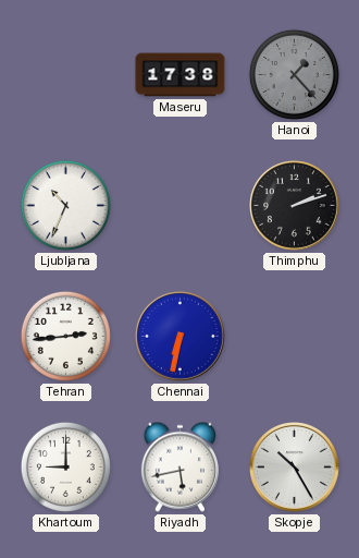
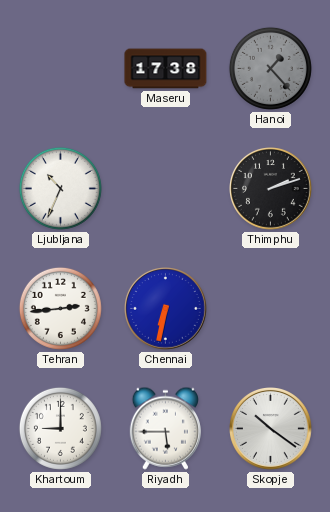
Riyadh: 5:43 -> 5:45
Skopje: 10:25 -> 10:21
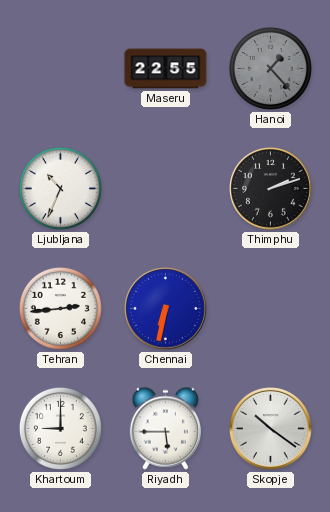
Maseru: 17:38 -> 22:55
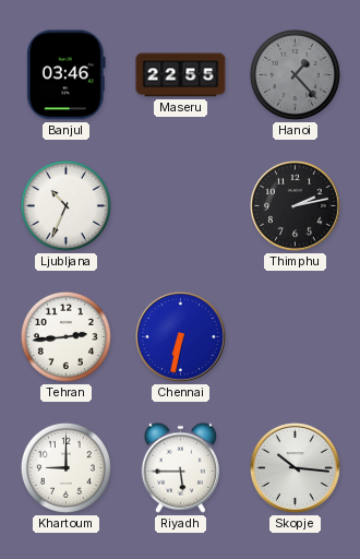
Banjul: none -> 03:46
Thimphu: 2:12 -> 2:13
Skopje: 10:21 -> 10:16
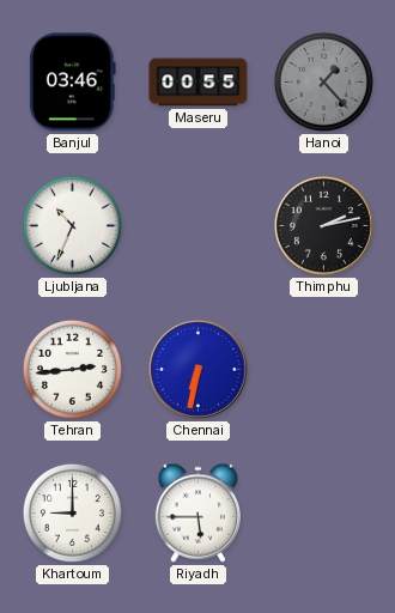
Maseru: 22:55 -> 00:55
Skopje: 10:16 -> none
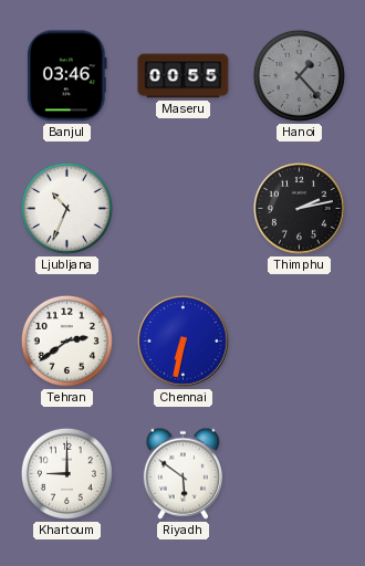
Tehran: 2:44 -> 2:39
Riyadh: 5:45 -> 5:51
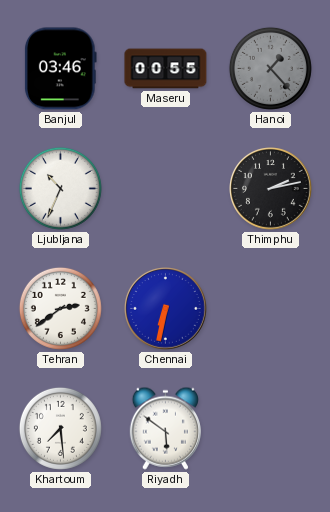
Khartoum: 9:00 -> 7:29
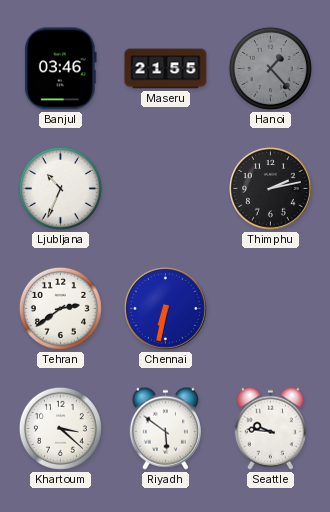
Maseru: 00:55 -> 21:55
Khartoum: 7:29 -> 3:22
Seattle: none -> 9:46
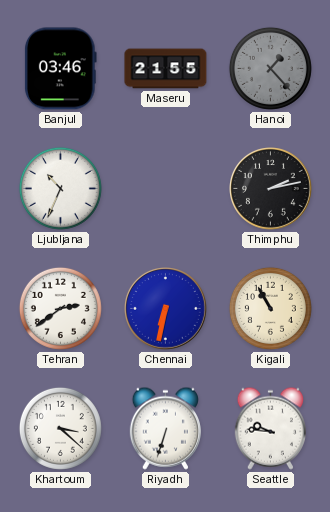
Kigali: none -> 10:55
Riyadh: 5:51 -> 6:33
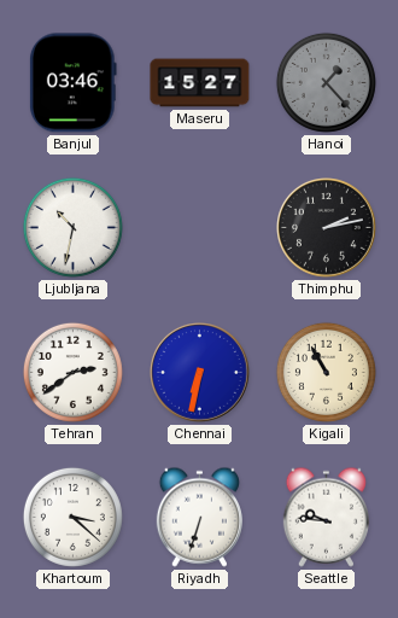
Maseru: 21:55 -> 15:27
Ljubljana: 10:34 -> 10:32
